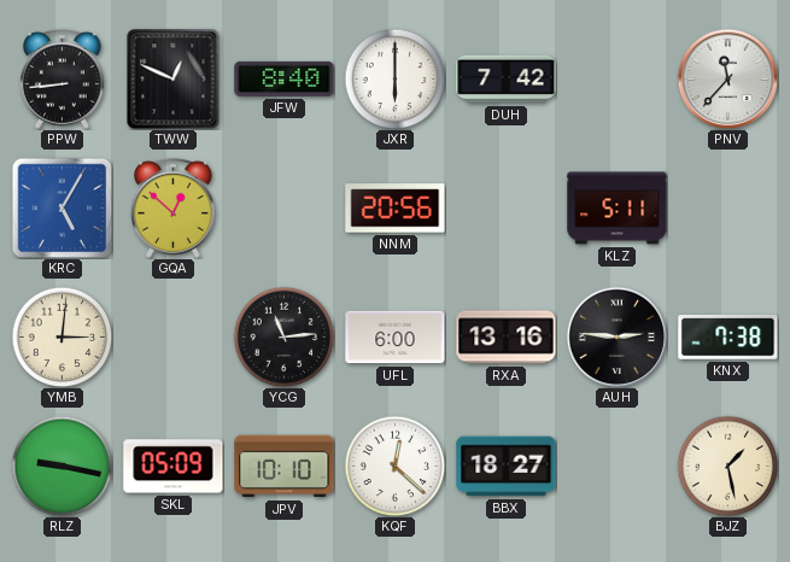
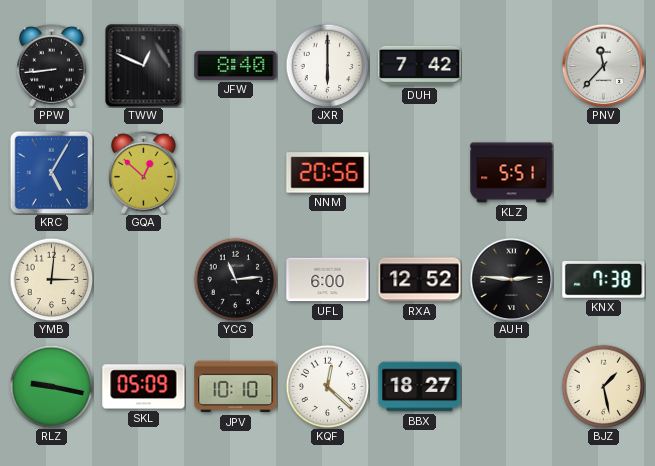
KLZ: 5:11 -> 5:51
RXA: 13:16 -> 12:52
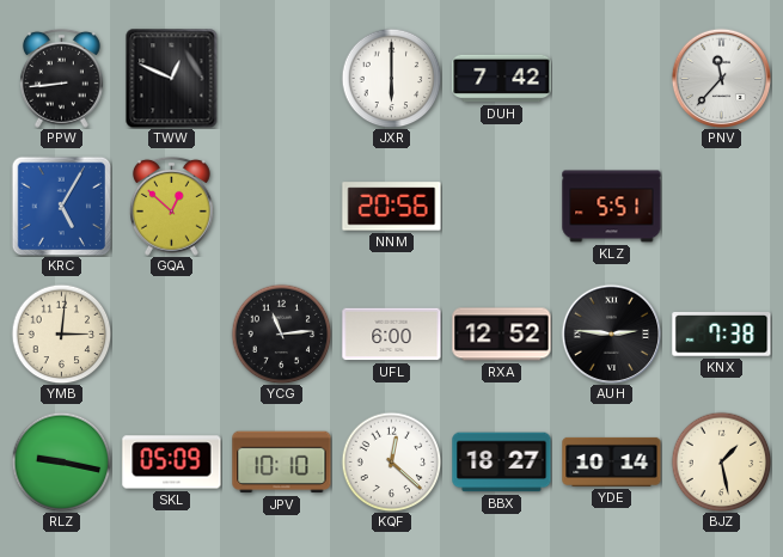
JFW: 8:40 -> none
YDE: none -> 10:14
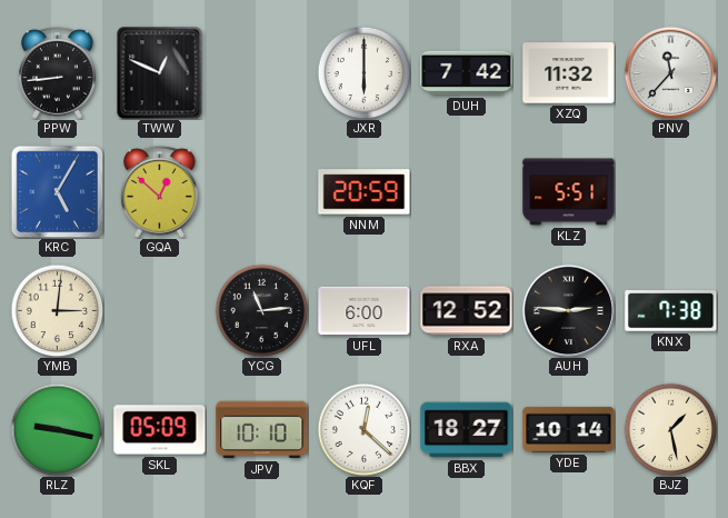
XZQ: none -> 11:32
NNM: 20:56 -> 20:59
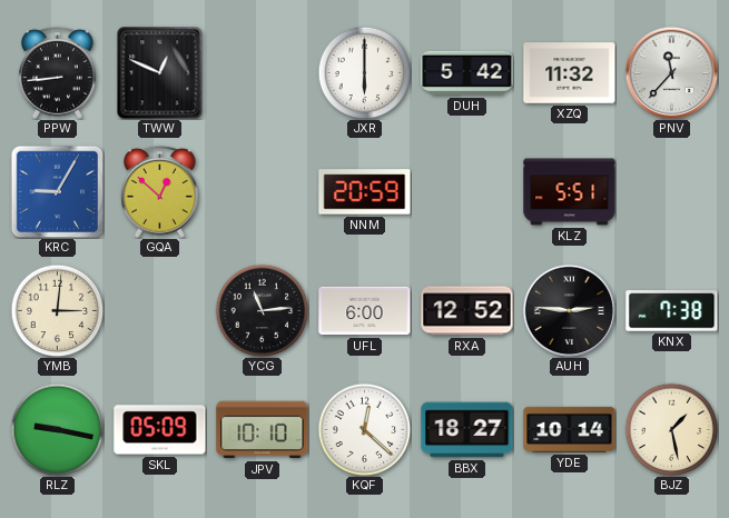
DUH: 7:42 -> 5:42
KRC: 5:05 -> 9:05
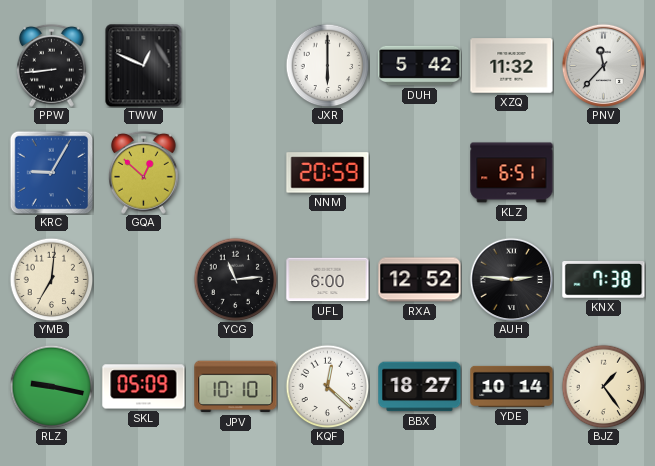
KLZ: 5:51 -> 6:51
YMB: 3:01 -> 7:01
BJZ: 1:28 -> 1:24
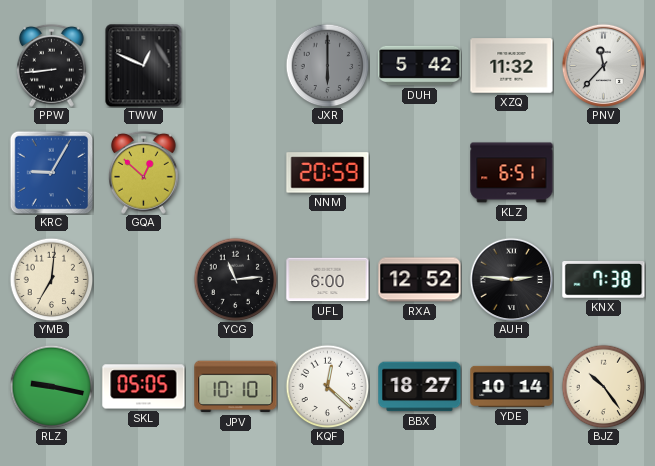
JXR dial: white -> grey
SKL: 05:09 -> 05:05
BJZ: 1:24 -> 10:24
